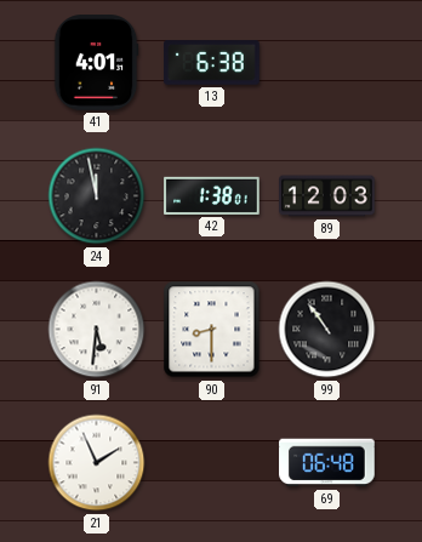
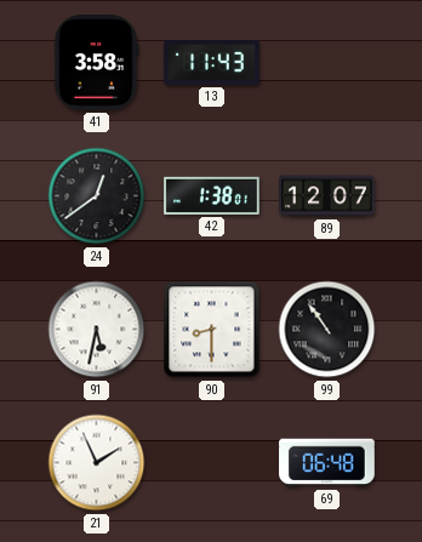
41: 4:01 -> 3:58
13: 6:38 -> 11:43
24: 11:58 -> 12:39
89: 12:03 -> 12:07
91: 5:31 -> 5:32
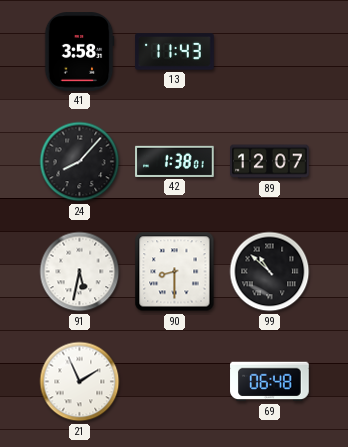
24: 12:39 -> 8:07
99: 10:54 -> 10:52
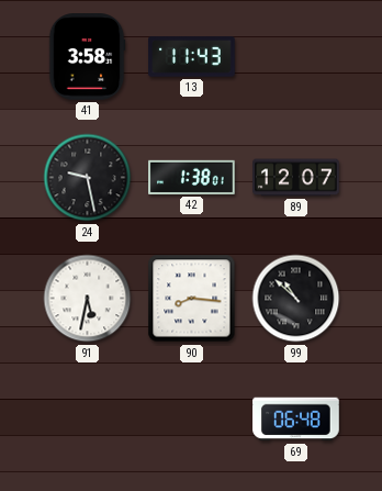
24: 8:07 -> 9:28
90: 8:30 -> 8:16
21: 1:56 -> none
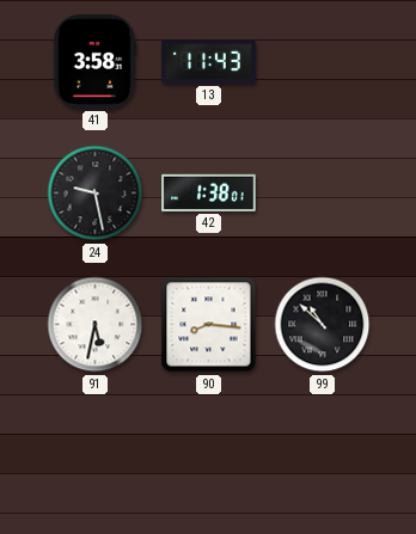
89: 12:07 -> none
69: 06:48 -> none
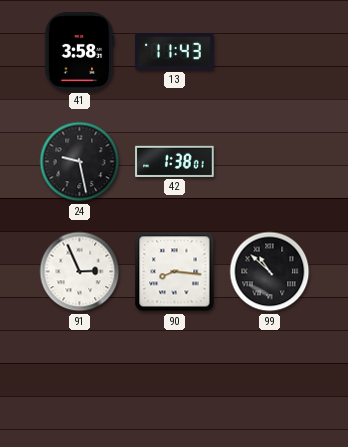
91: 5:32 -> 2:56
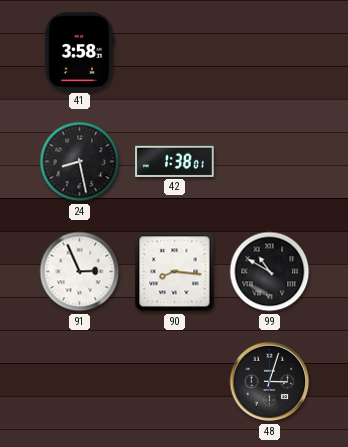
13: 11:43 -> none
24: 9:28 -> 8:28
99: 10:52 -> 10:50
48: none -> 3:03
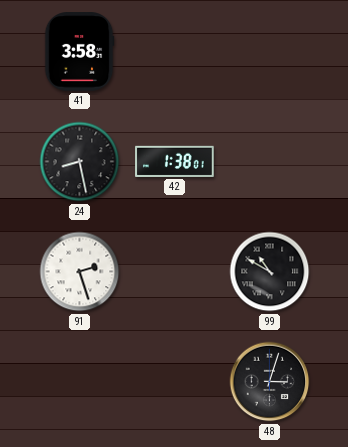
91: 2:56 -> 2:27
90: 8:16 -> none
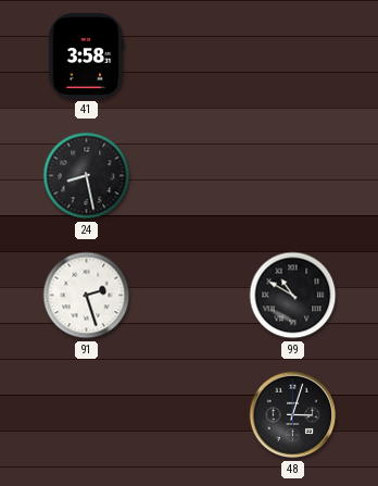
42: 1:38 -> none
